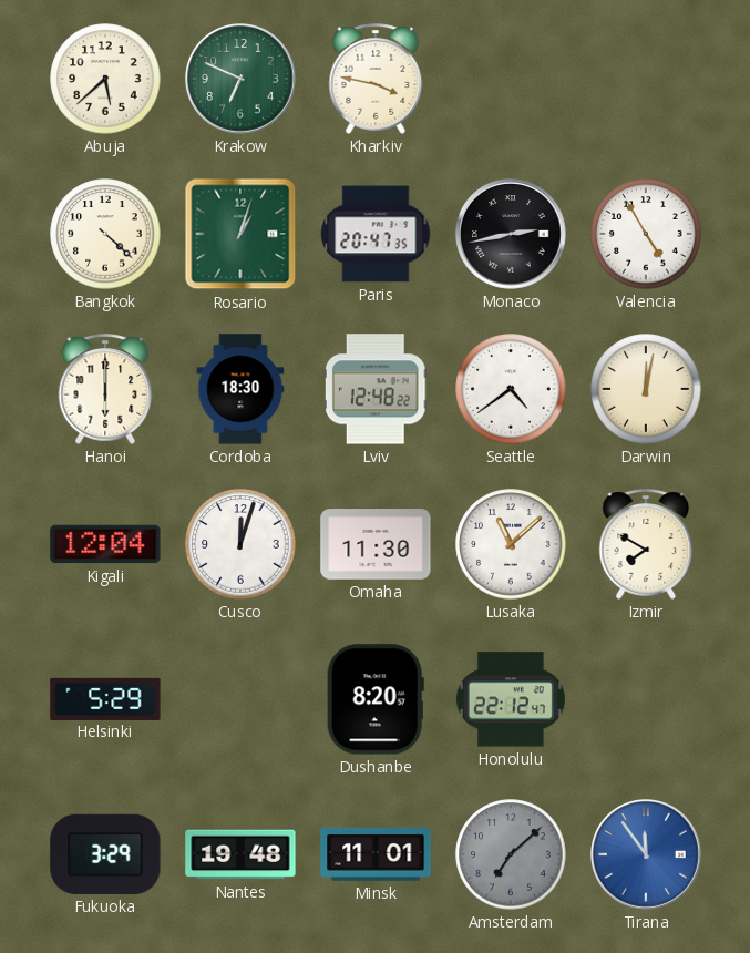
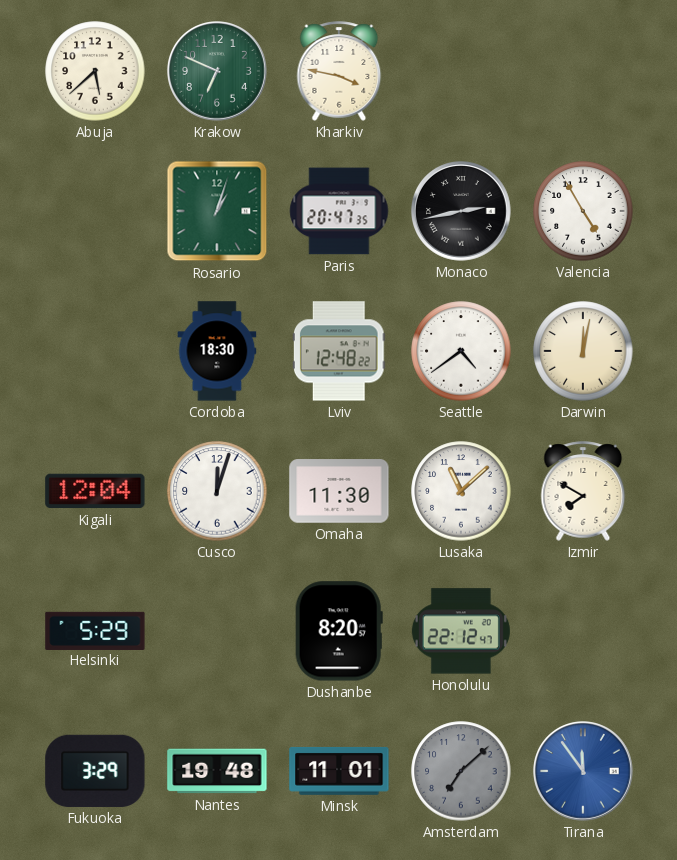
Bangkok: 4:22 -> none
Hanoi: 6:00 -> none
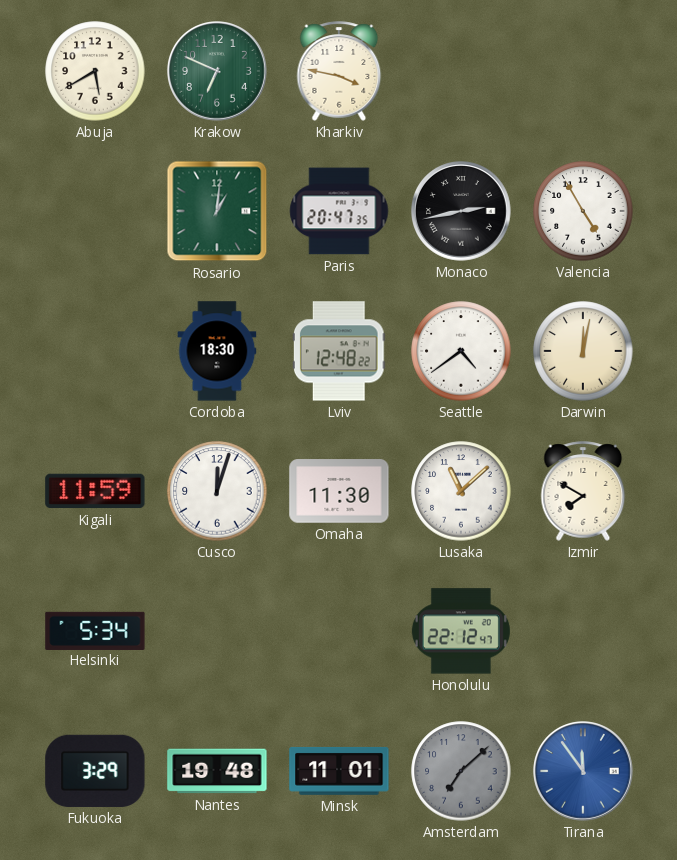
Abuja: 5:38 -> 5:40
Rosario: 1:03 -> 1:01
Kigali: 12:04 -> 11:59
Helsinki: 5:29 -> 5:34
Dushanbe: 8:20 -> none
